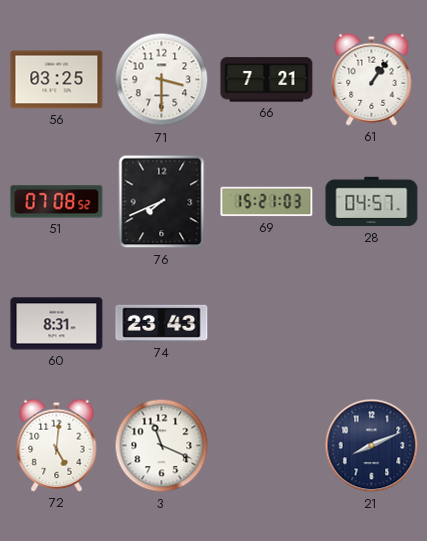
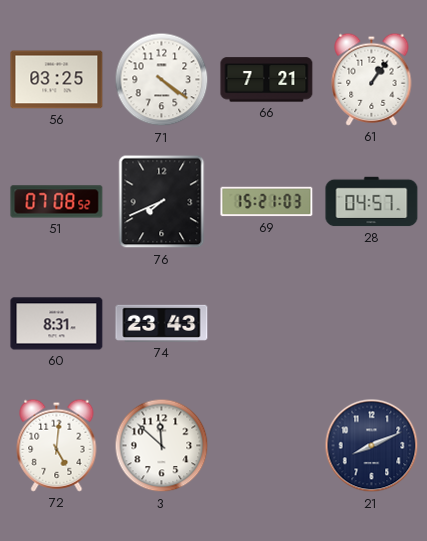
71: 3:30 -> 4:21
3: 11:19 -> 11:52
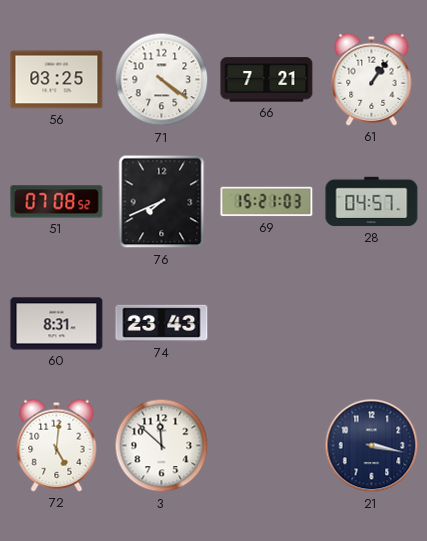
21: 8:11 -> 3:17
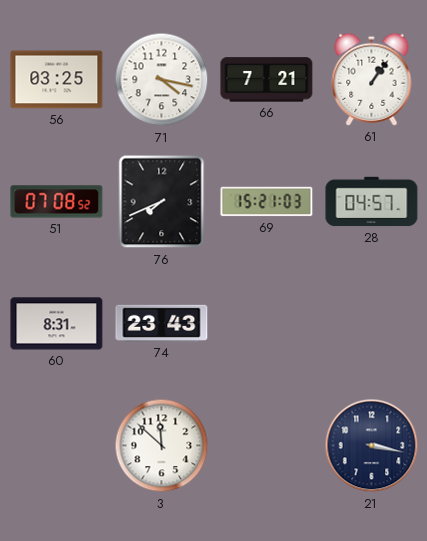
71: 4:21 -> 4:17
72: 5:01 -> none
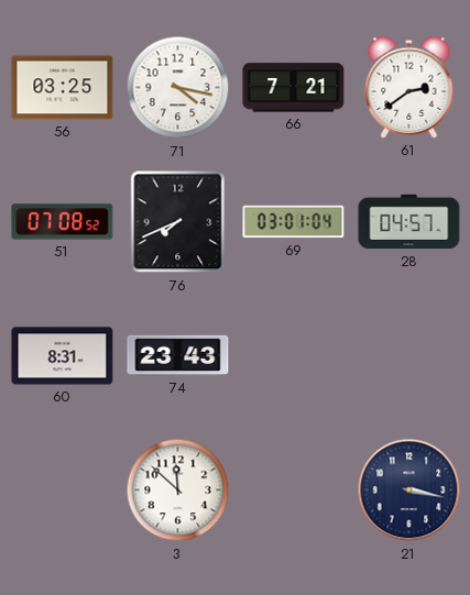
61: 1:06 -> 2:39
69: 15:21 -> 03:01
